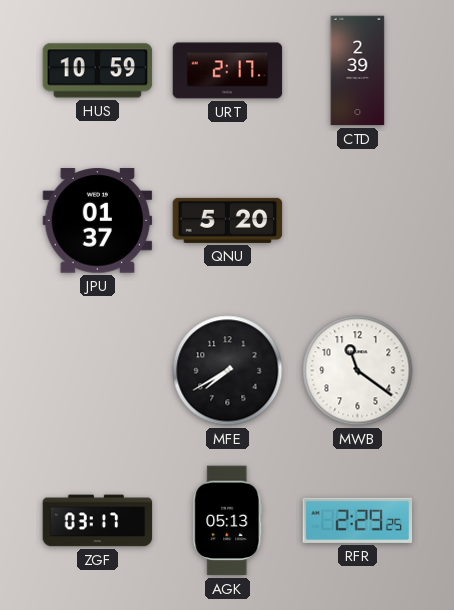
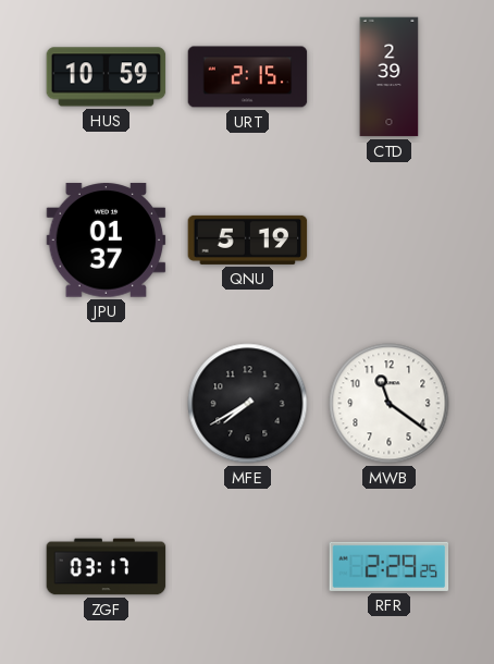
URT: 2:17 -> 2:15
QNU: 5:20 -> 5:19
AGK: 05:13 -> none
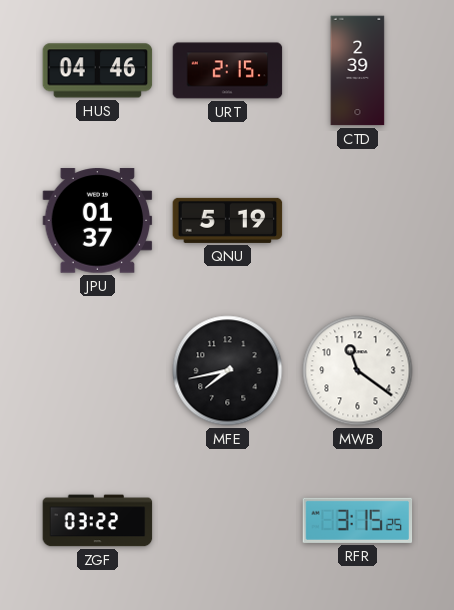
HUS: 10:59 -> 04:46
MFE: 7:40 -> 7:43
ZGF: 03:17 -> 03:22
RFR: 2:29 -> 3:15
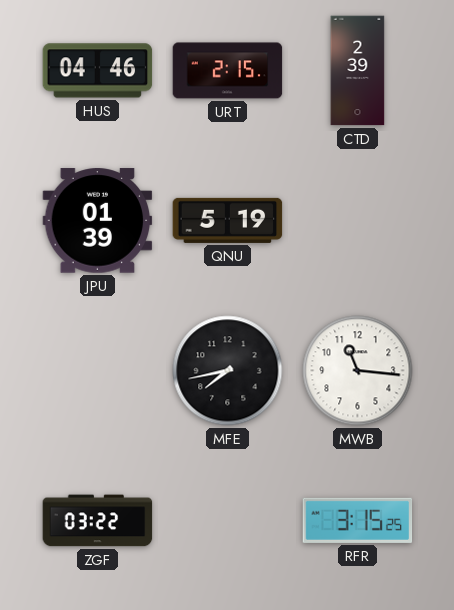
JPU: 01:37 -> 01:39
MWB: 11:21 -> 11:16
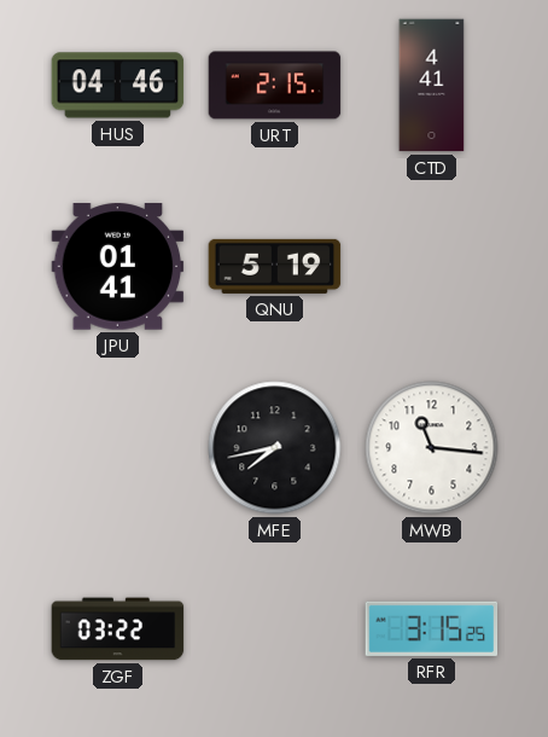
CTD: 2:39 -> 4:41
JPU: 01:39 -> 01:41
